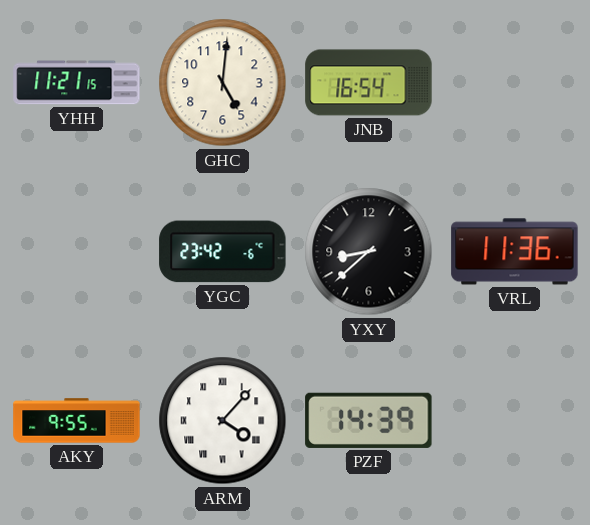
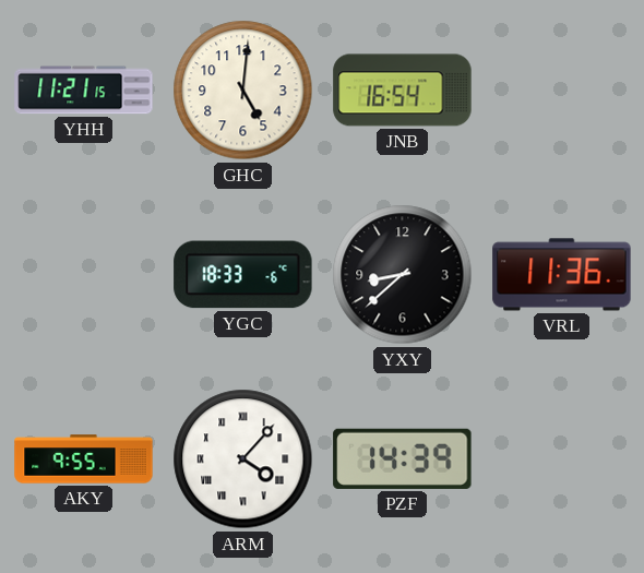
YGC: 23:42 -> 18:33
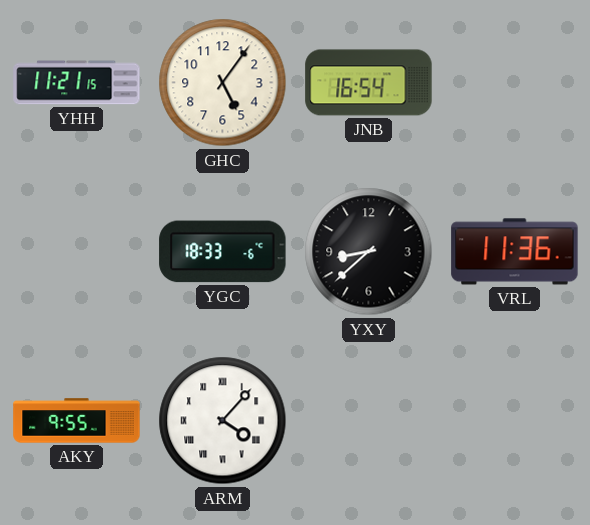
GHC: 5:01 -> 5:06
PZF: 14:39 -> none
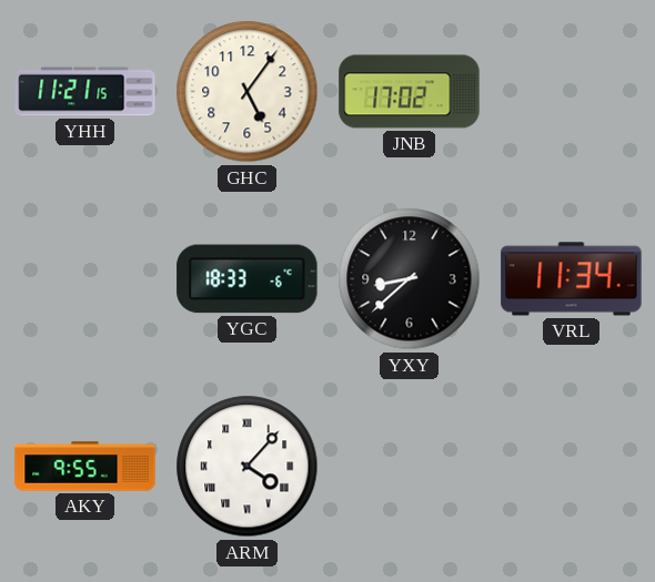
JNB: 16:54 -> 17:02
VRL: 11:36 -> 11:34
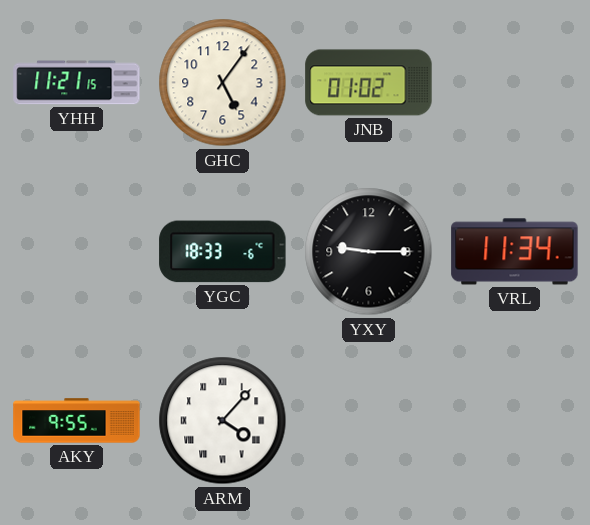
JNB: 17:02 -> 01:02
YXY: 8:38 -> 9:15
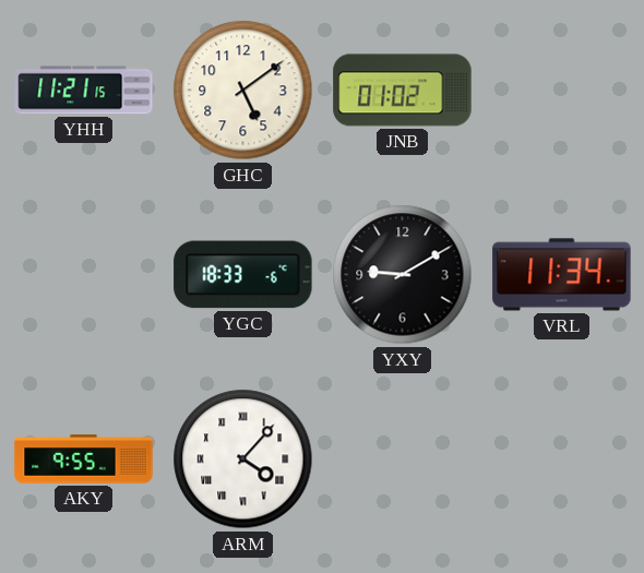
GHC: 5:06 -> 5:09
YXY: 9:15 -> 9:10
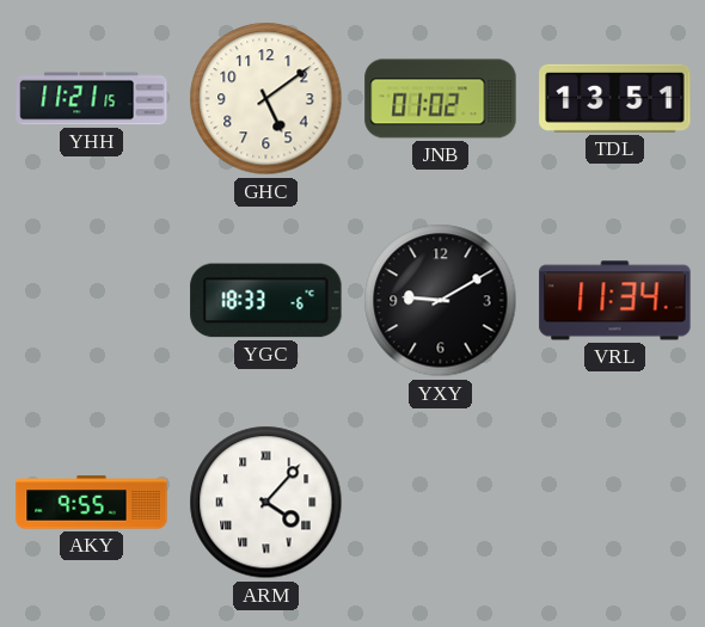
TDL: none -> 13:51
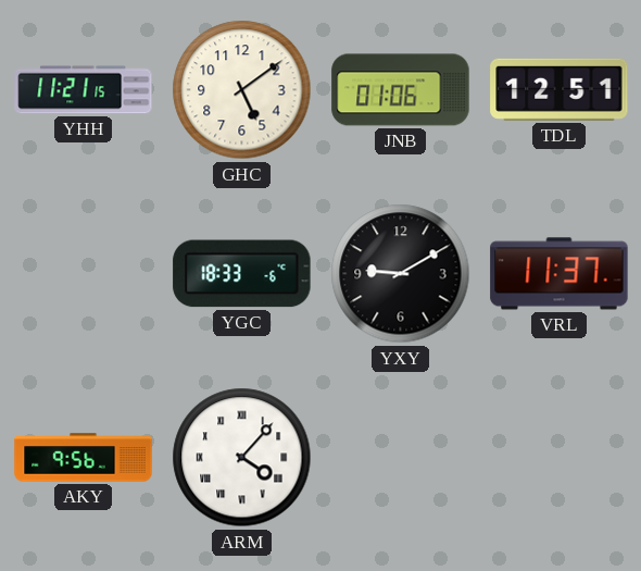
JNB: 01:02 -> 01:06
TDL: 13:51 -> 12:51
VRL: 11:34 -> 11:37
AKY: 9:55 -> 9:56
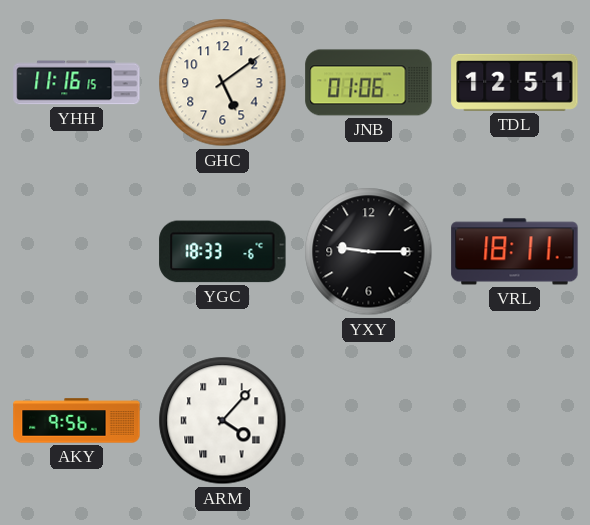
YHH: 11:21 -> 11:16
YXY: 9:10 -> 9:15
VRL: 11:37 -> 18:11
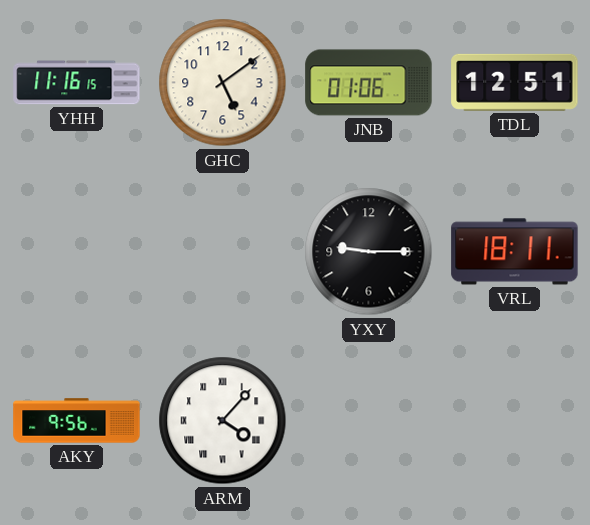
YGC: 18:33 -> none
